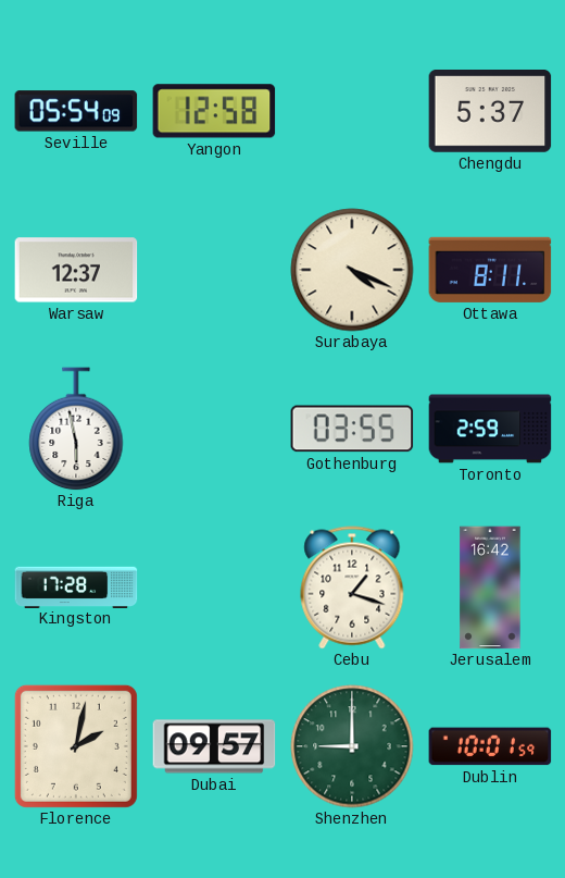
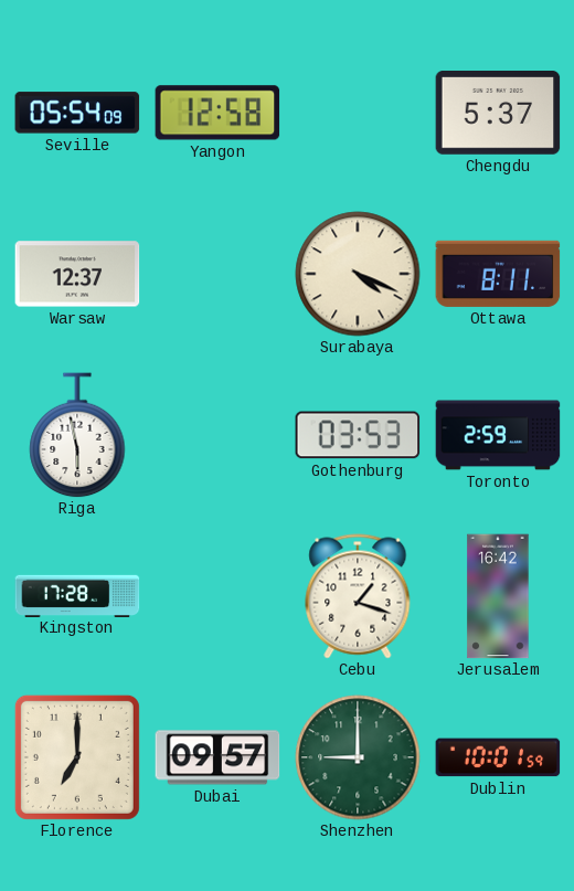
Gothenburg: 03:55 -> 03:53
Florence: 2:02 -> 7:00
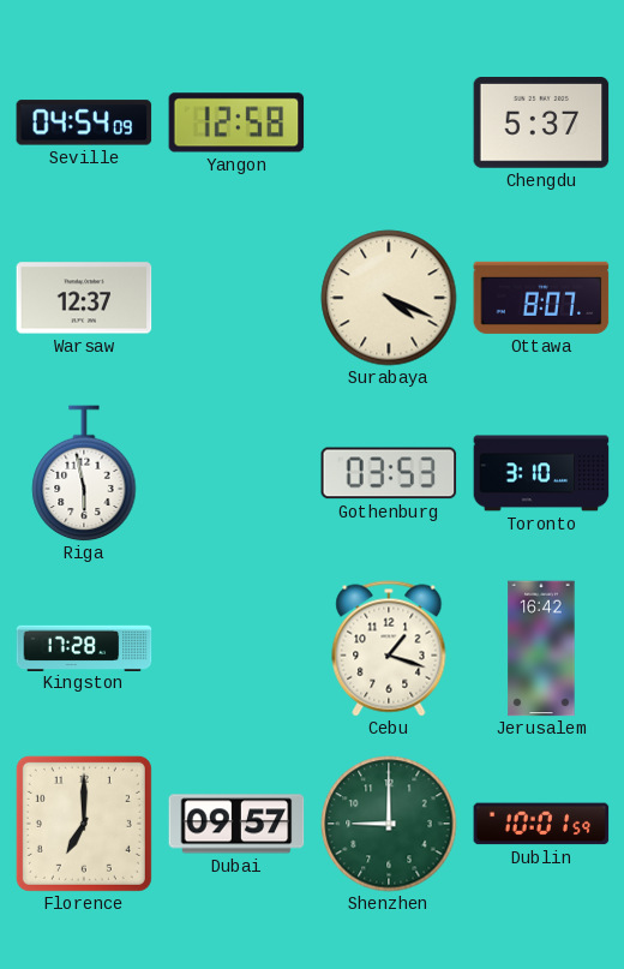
Seville: 05:54 -> 04:54
Ottawa: 8:11 -> 8:07
Toronto: 2:59 -> 3:10
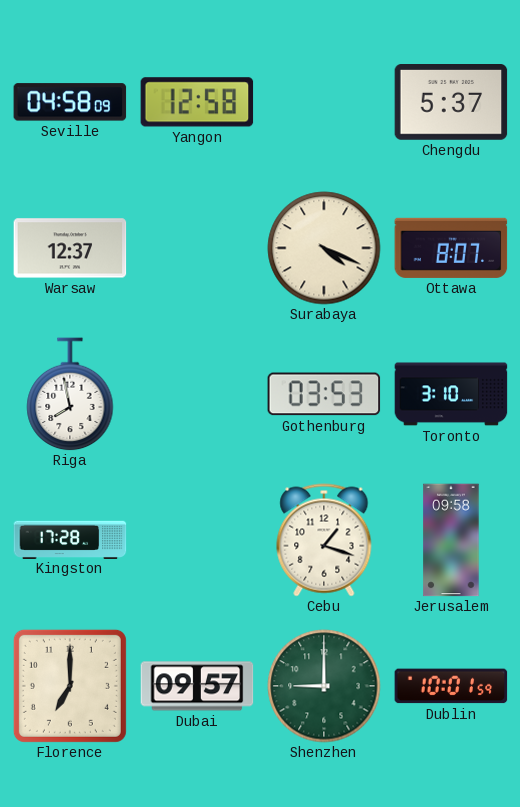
Seville: 04:54 -> 04:58
Riga: 5:58 -> 7:58
Jerusalem: 16:42 -> 09:58
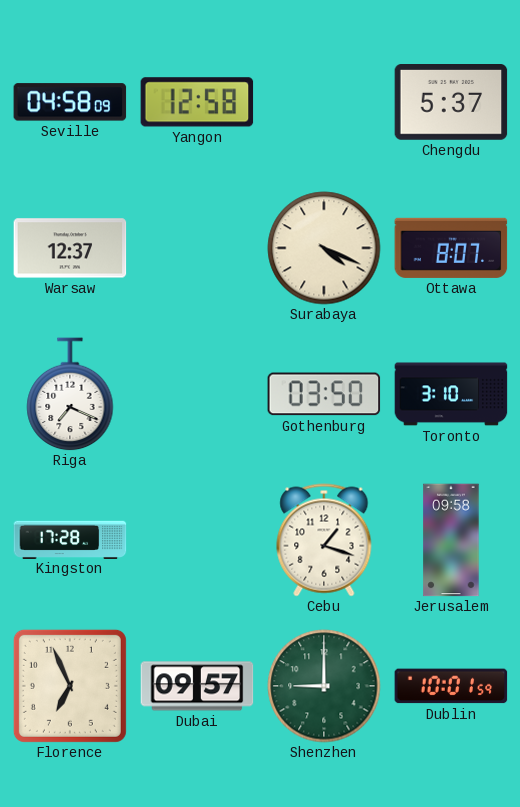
Riga: 7:58 -> 7:19
Gothenburg: 03:53 -> 03:50
Florence: 7:00 -> 6:56
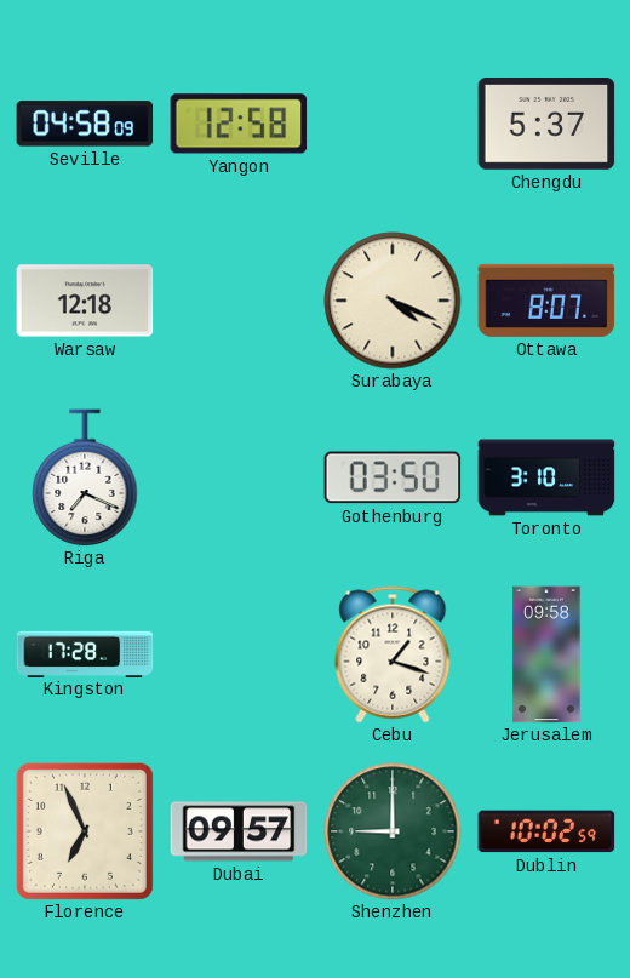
Warsaw: 12:37 -> 12:18
Dublin: 10:01 -> 10:02
